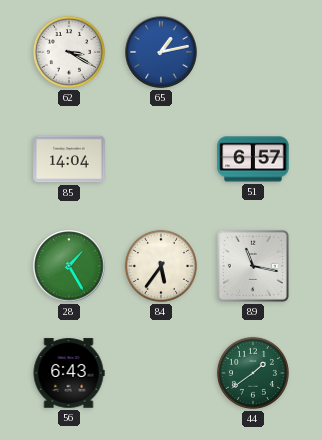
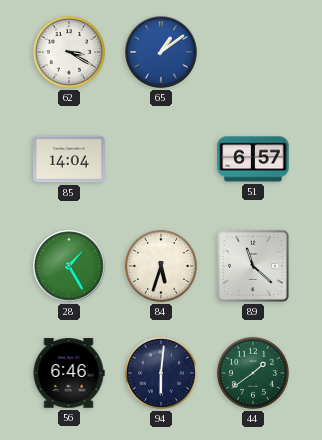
65: 1:13 -> 1:09
84: 5:36 -> 5:33
89: 11:17 -> 11:22
56: 6:43 -> 6:46
94: none -> 6:01
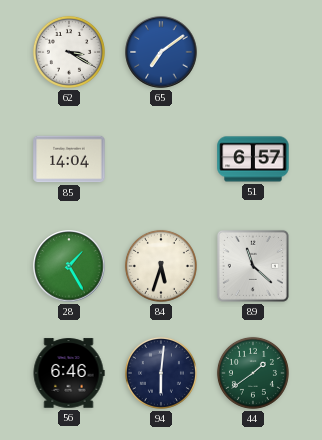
65: 1:09 -> 7:09
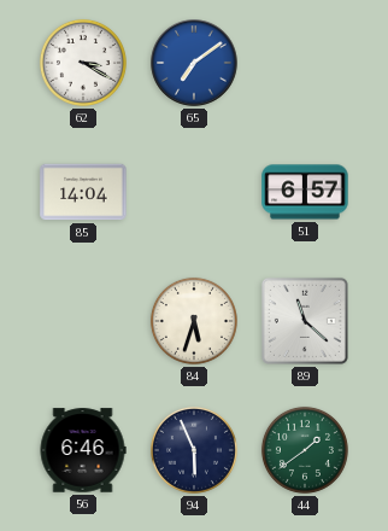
28: 1:25 -> none
94: 6:01 -> 5:56
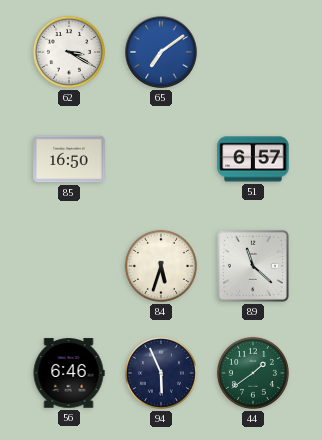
85: 14:04 -> 16:50
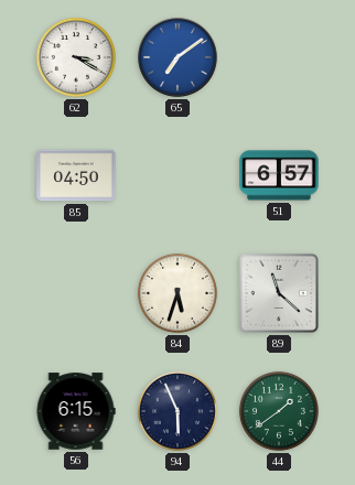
85: 16:50 -> 04:50
56: 6:46 -> 6:15
